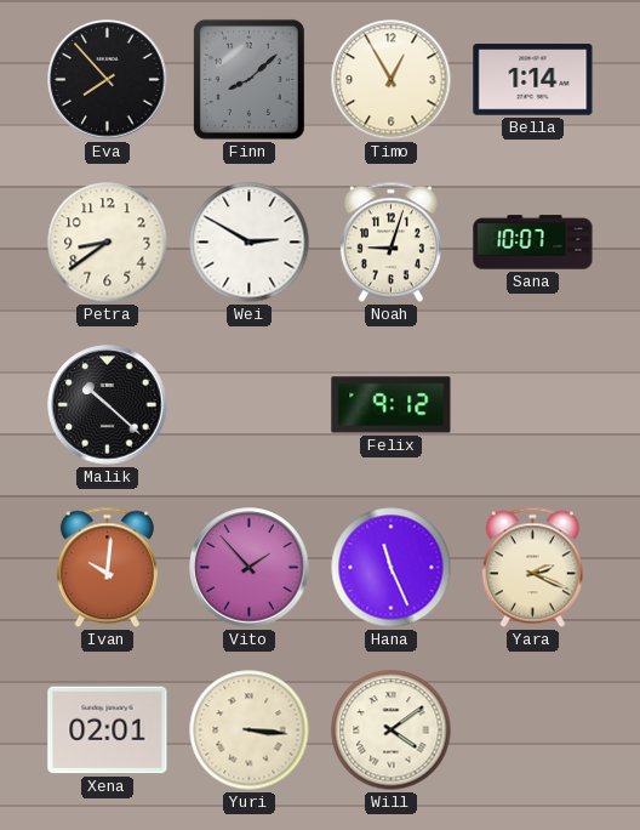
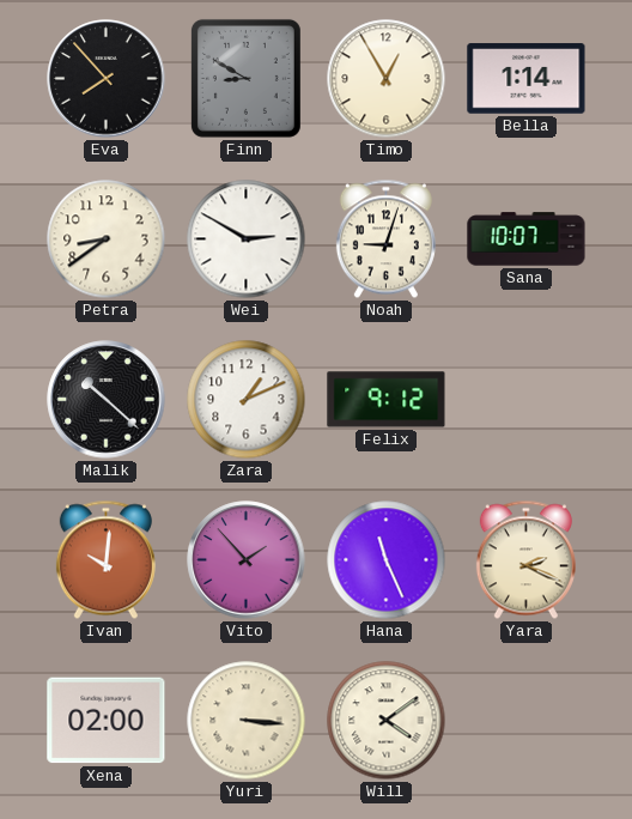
Finn: 8:08 -> 8:50
Zara: none -> 1:11
Xena: 02:01 -> 02:00
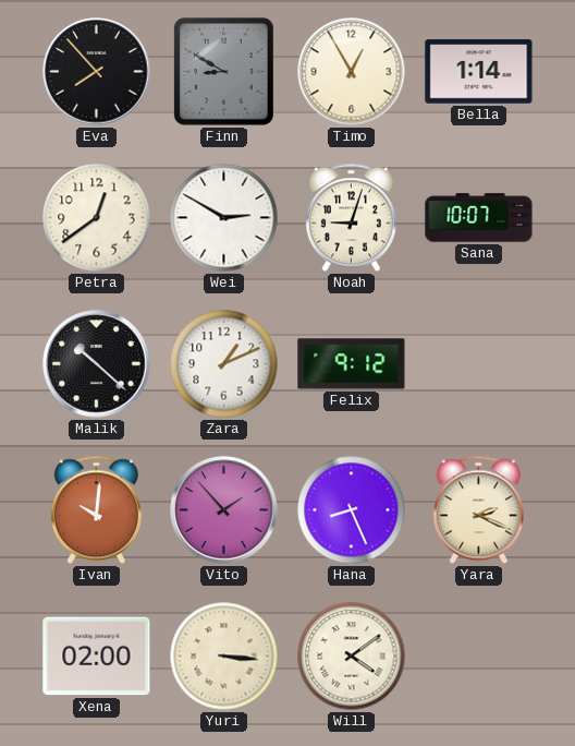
Petra: 8:39 -> 12:39
Hana: 11:26 -> 8:26
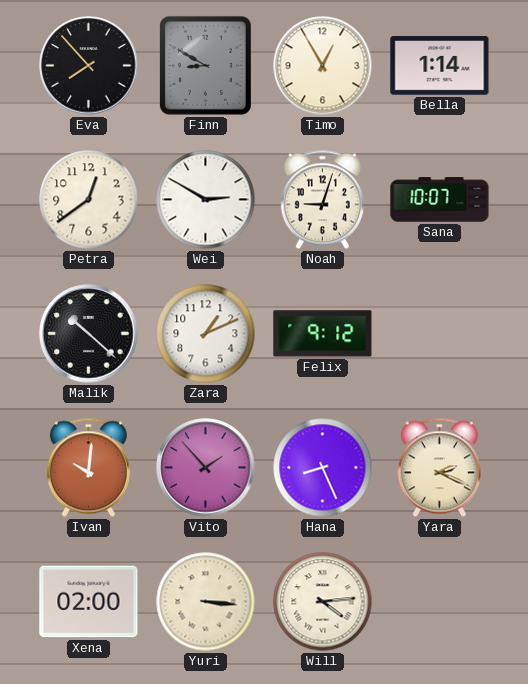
Will: 4:09 -> 4:14
